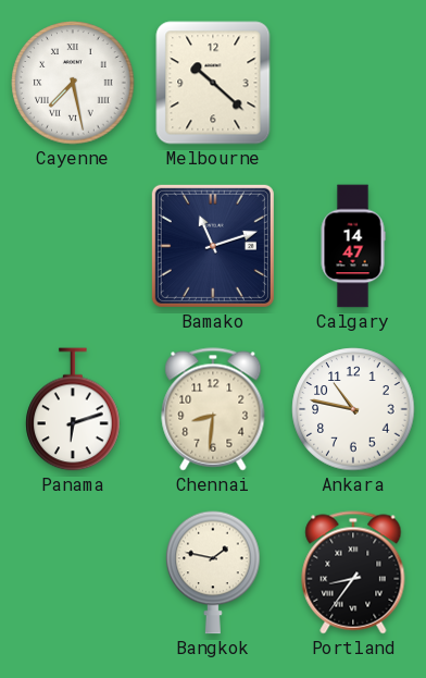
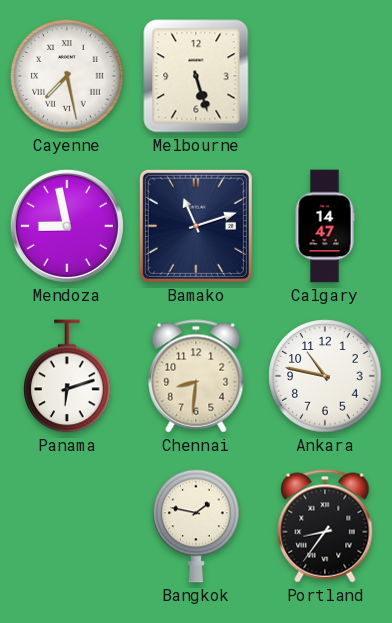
Melbourne: 10:22 -> 5:27
Mendoza: none -> 8:58
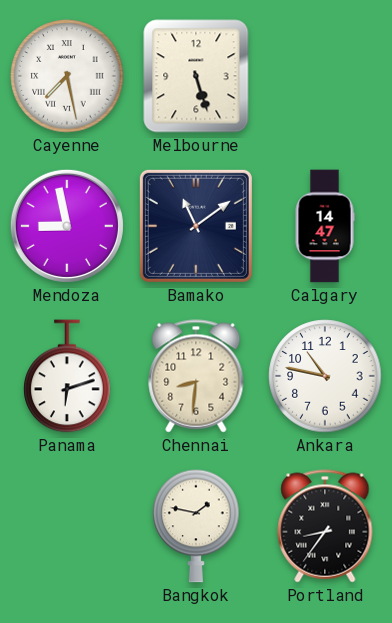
Bamako: 11:12 -> 11:09
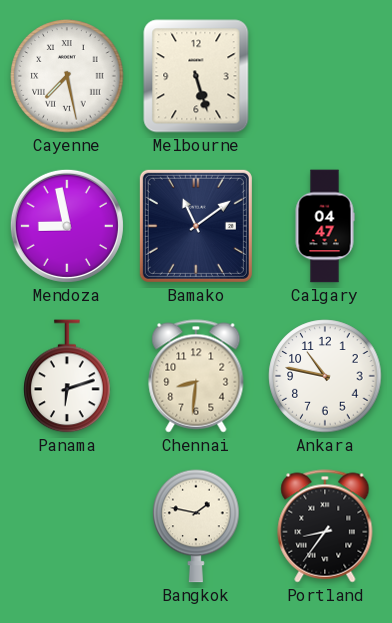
Calgary: 14:47 -> 04:47
